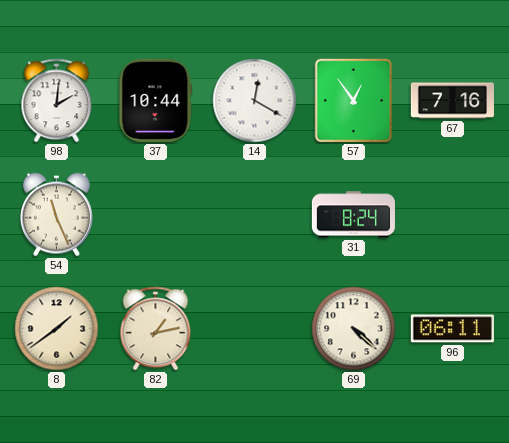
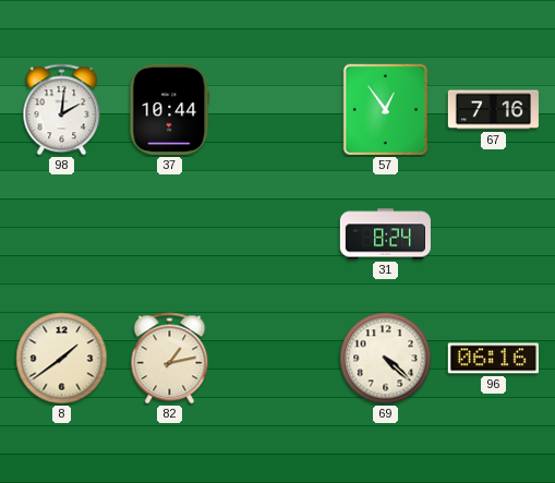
14: 12:20 -> none
54: 11:26 -> none
96: 06:11 -> 06:16
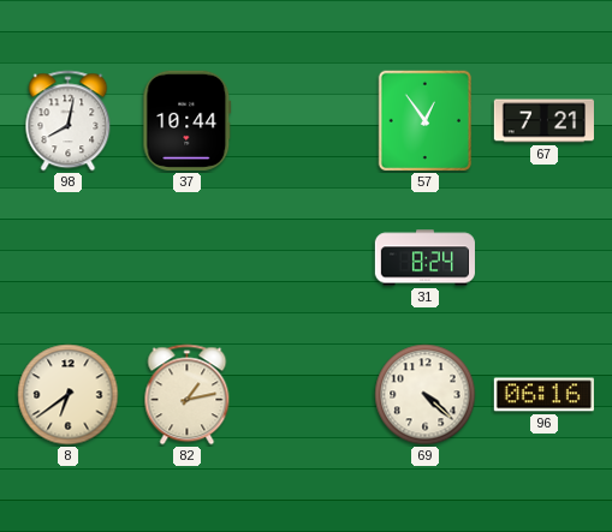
98: 2:01 -> 8:02
67: 7:16 -> 7:21
8: 1:39 -> 6:39
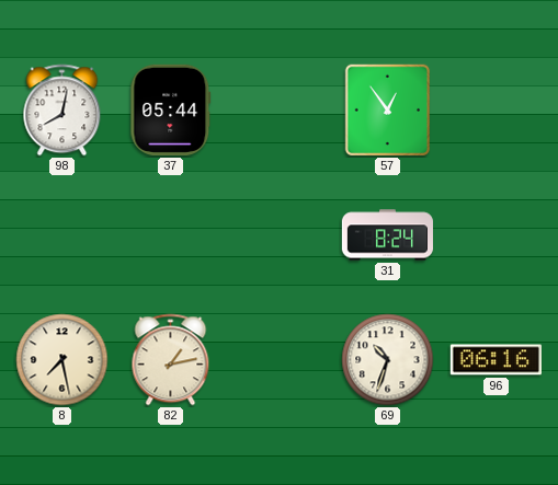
37: 10:44 -> 05:44
67: 7:21 -> none
8: 6:39 -> 7:28
69: 4:22 -> 10:33
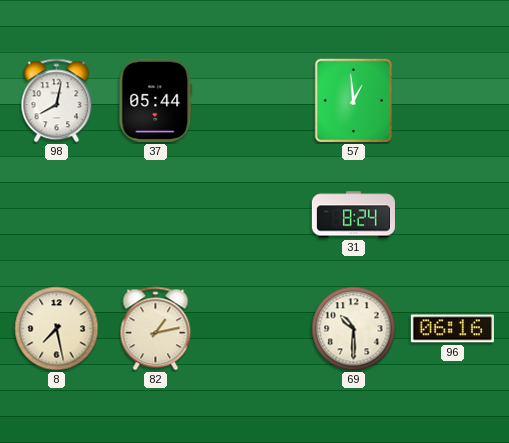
57: 12:54 -> 12:59
69: 10:33 -> 10:30
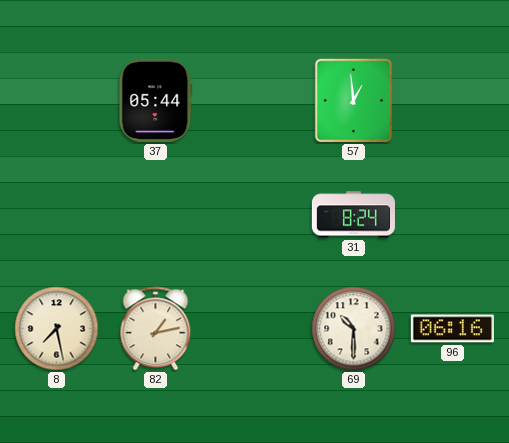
98: 8:02 -> none
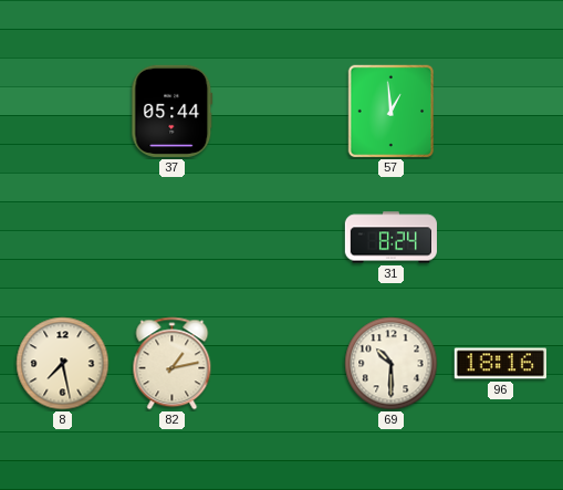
96: 06:16 -> 18:16
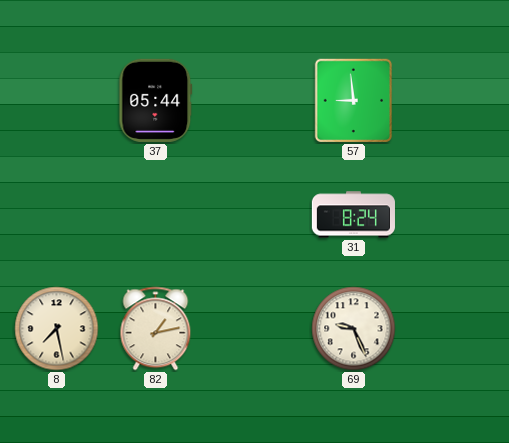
57: 12:59 -> 8:59
69: 10:30 -> 9:26
96: 18:16 -> none
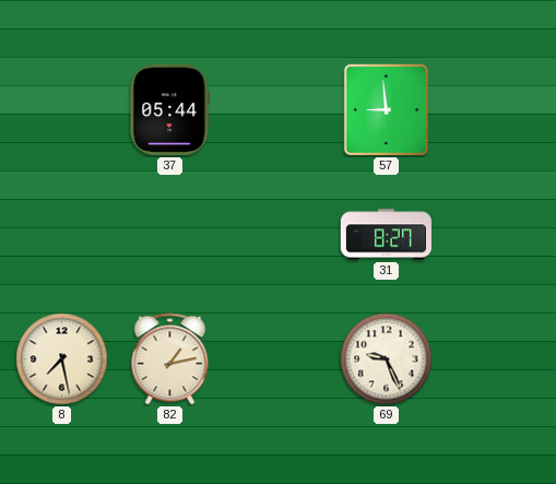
31: 8:24 -> 8:27
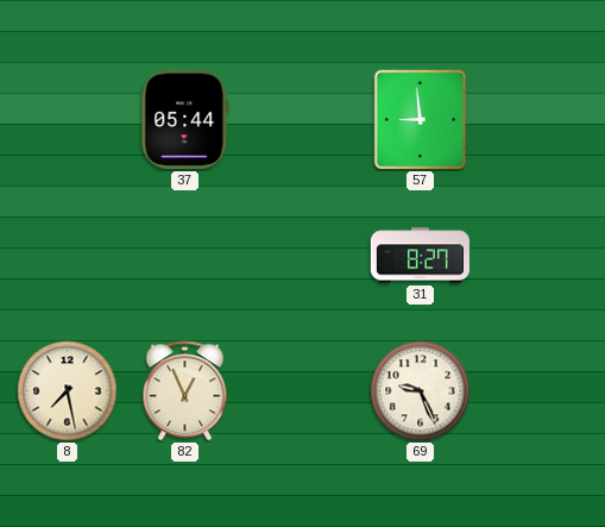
82: 1:13 -> 12:56
